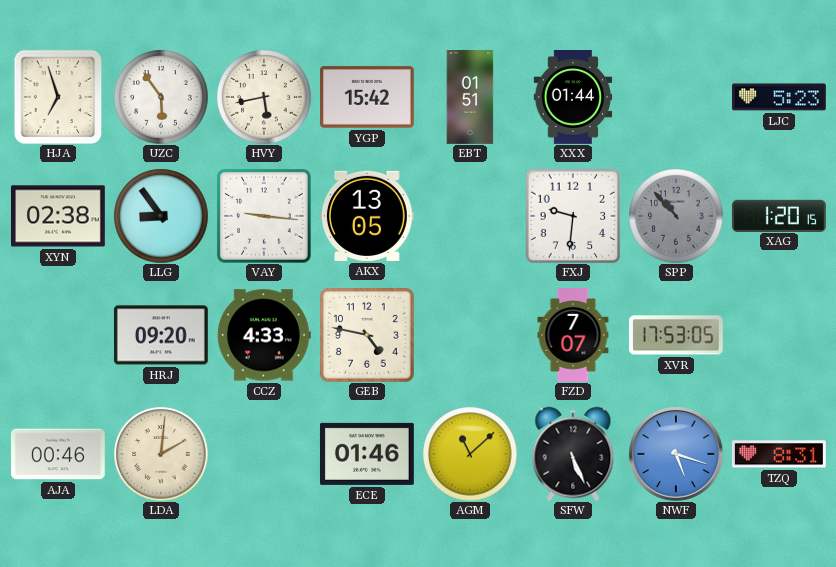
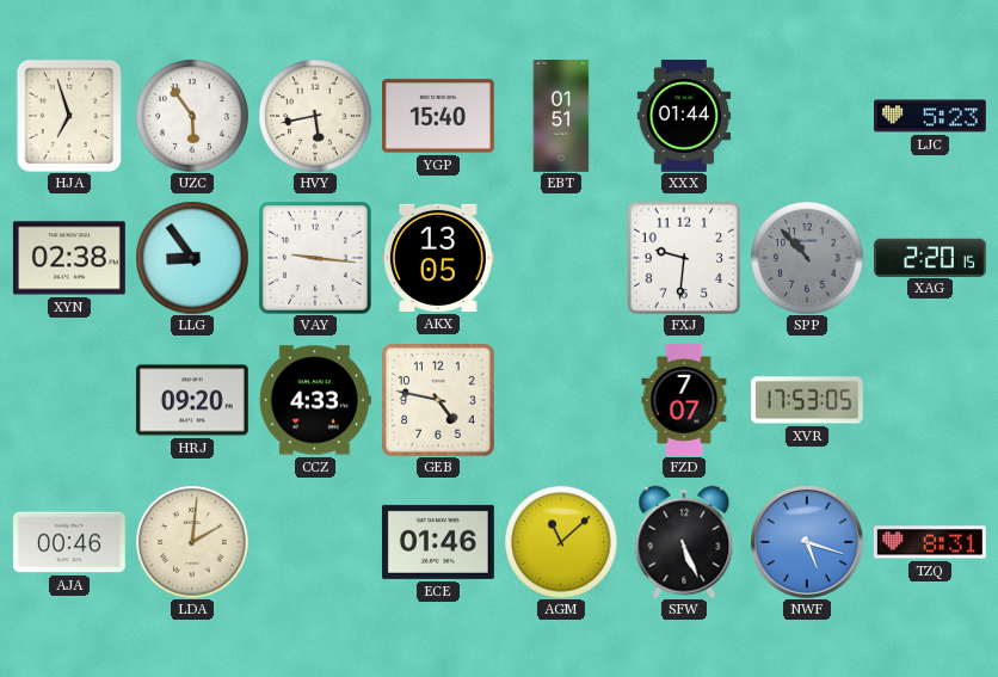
YGP: 15:42 -> 15:40
XAG: 1:20 -> 2:20
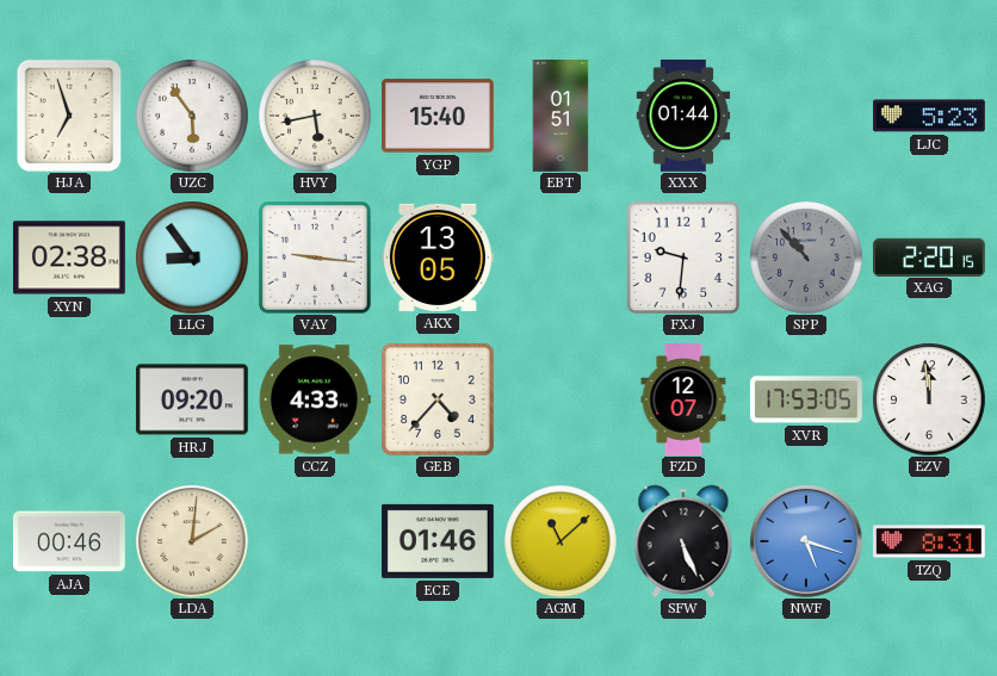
GEB: 4:47 -> 4:37
FZD: 7:07 -> 12:07
EZV: none -> 11:59
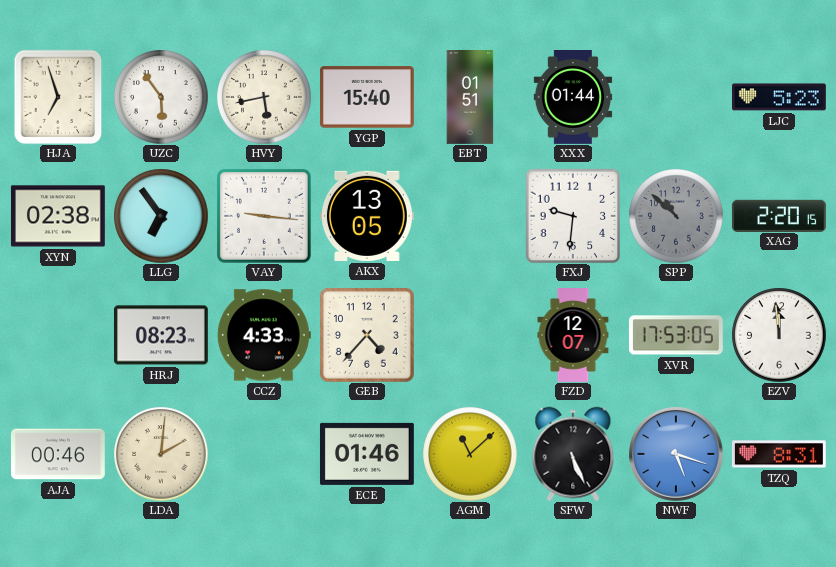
LLG: 8:54 -> 6:54
SPP: 10:53 -> 10:52
HRJ: 09:20 -> 08:23
